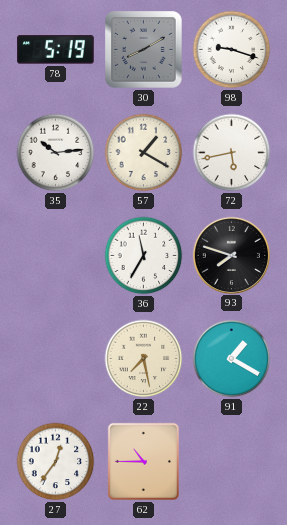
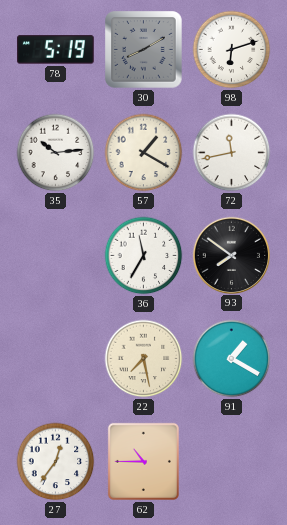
98: 9:18 -> 6:12
72: 5:43 -> 11:43
93: 7:48 -> 7:51
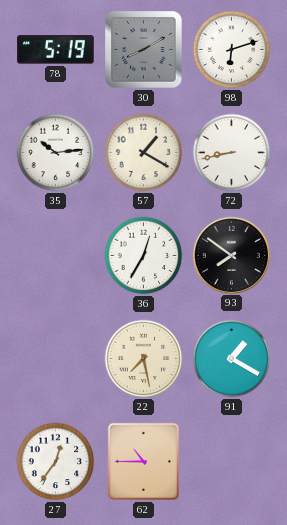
72: 11:43 -> 8:43
36: 11:35 -> 12:35
